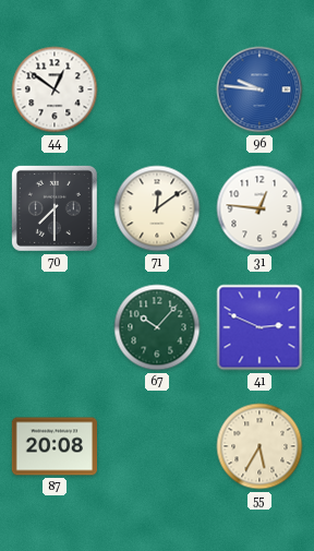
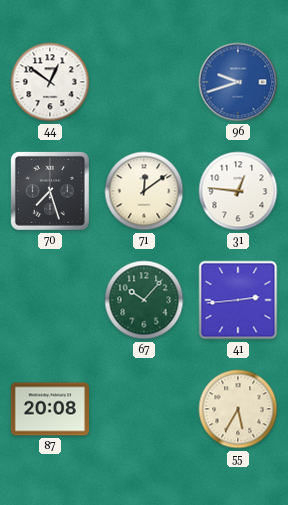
96: 9:46 -> 9:42
70: 7:30 -> 7:27
41: 2:49 -> 2:44
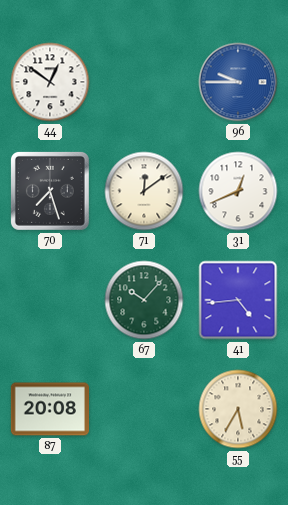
96: 9:42 -> 9:45
31: 12:46 -> 12:41
41: 2:44 -> 4:44
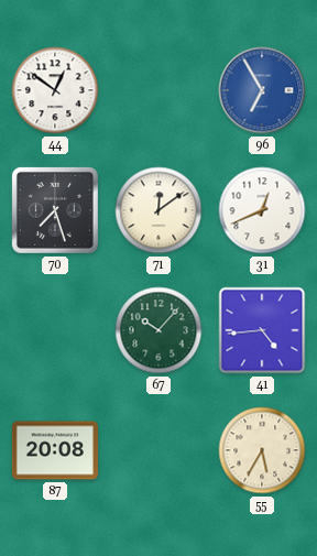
96: 9:45 -> 6:55
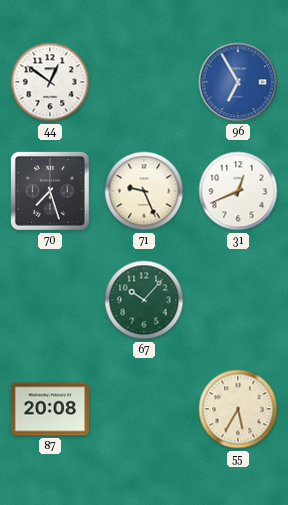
71: 12:09 -> 9:26
41: 4:44 -> none
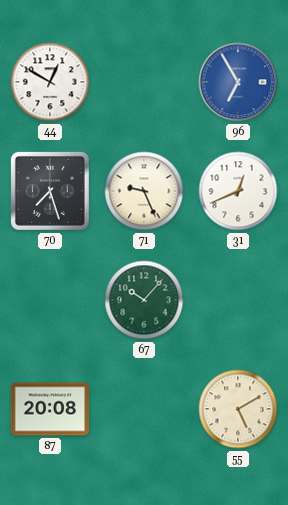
44: 12:51 -> 12:50
55: 5:35 -> 5:10
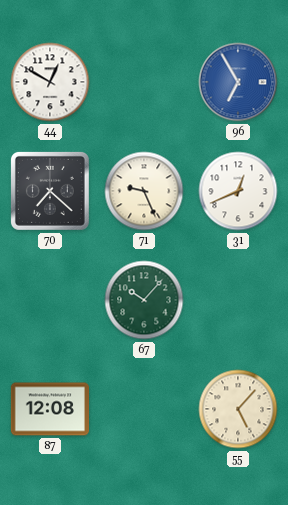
70: 7:27 -> 7:22
87: 20:08 -> 12:08
55: 5:10 -> 5:07
